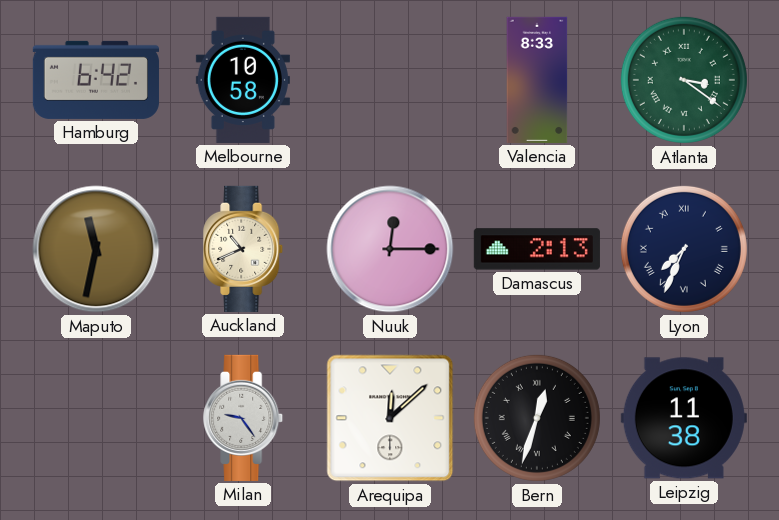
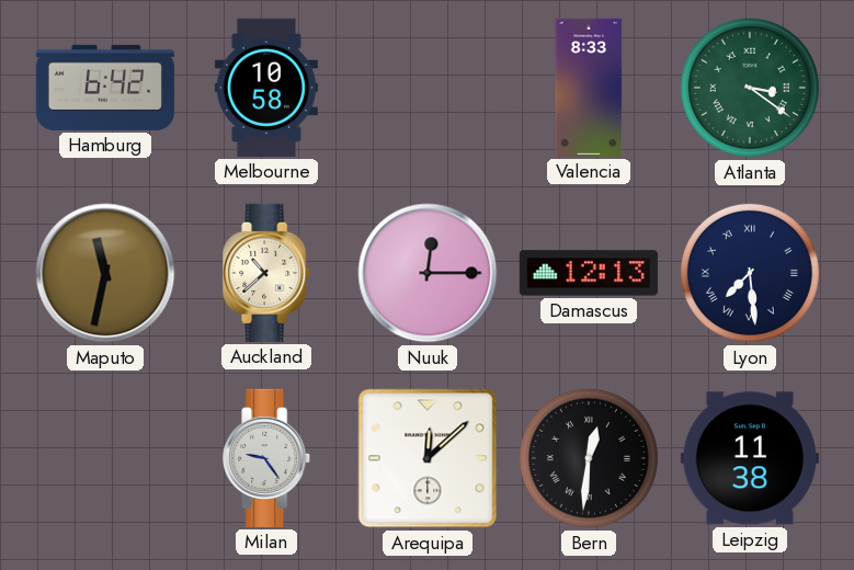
Auckland: 10:41 -> 10:38
Damascus: 2:13 -> 12:13
Lyon: 7:34 -> 7:29
Bern: 12:33 -> 12:31
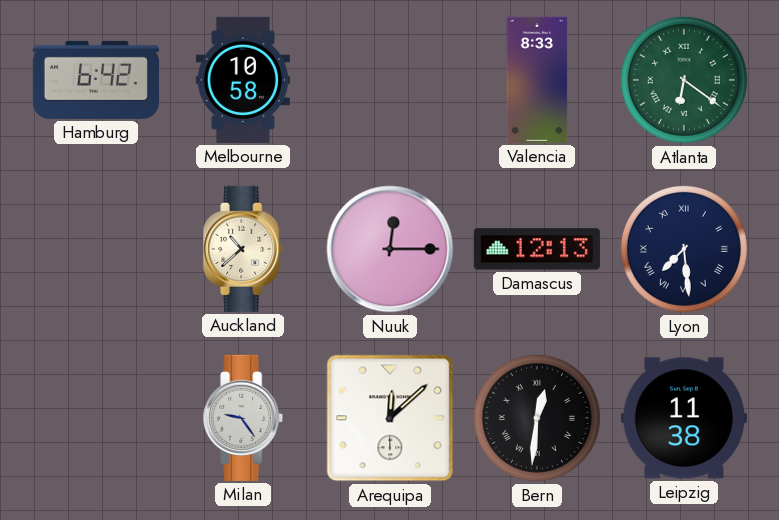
Atlanta: 3:21 -> 6:21
Maputo: 11:32 -> none
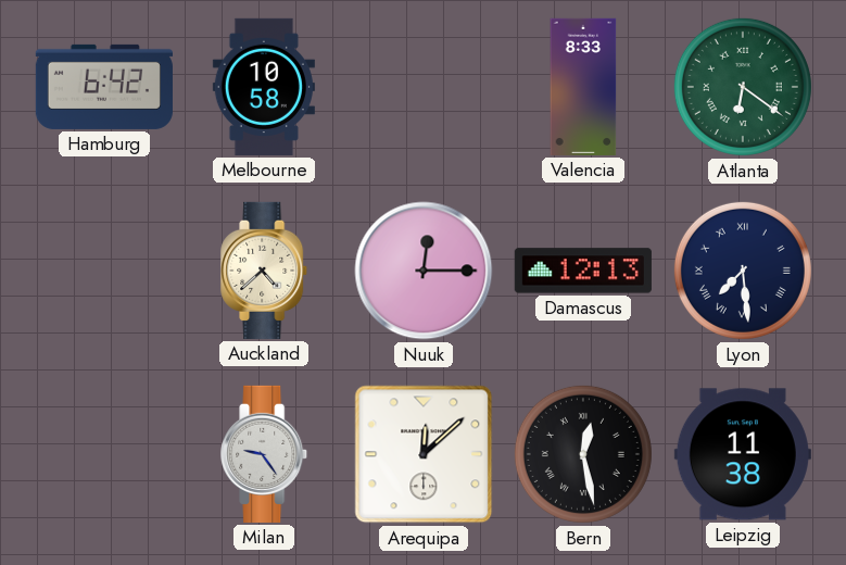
Auckland: 10:38 -> 4:38
Bern: 12:31 -> 12:28
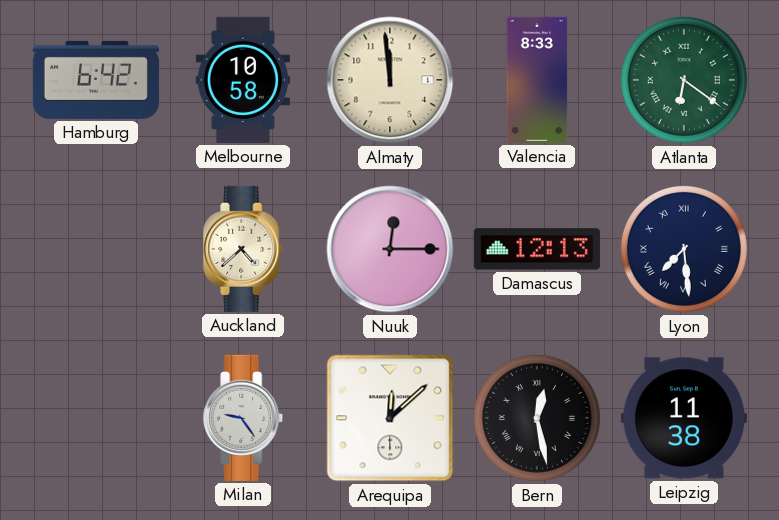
Almaty: none -> 11:59
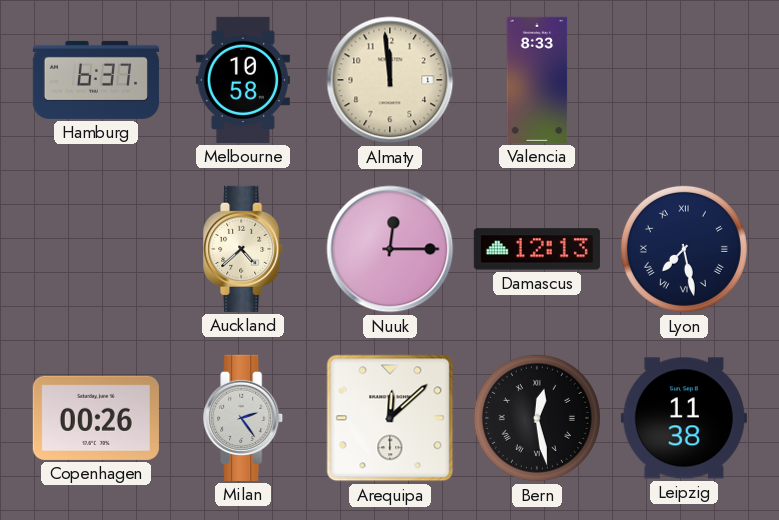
Hamburg: 6:42 -> 6:37
Atlanta: 6:21 -> none
Lyon: 7:29 -> 7:28
Copenhagen: none -> 00:26
Milan: 9:24 -> 2:24
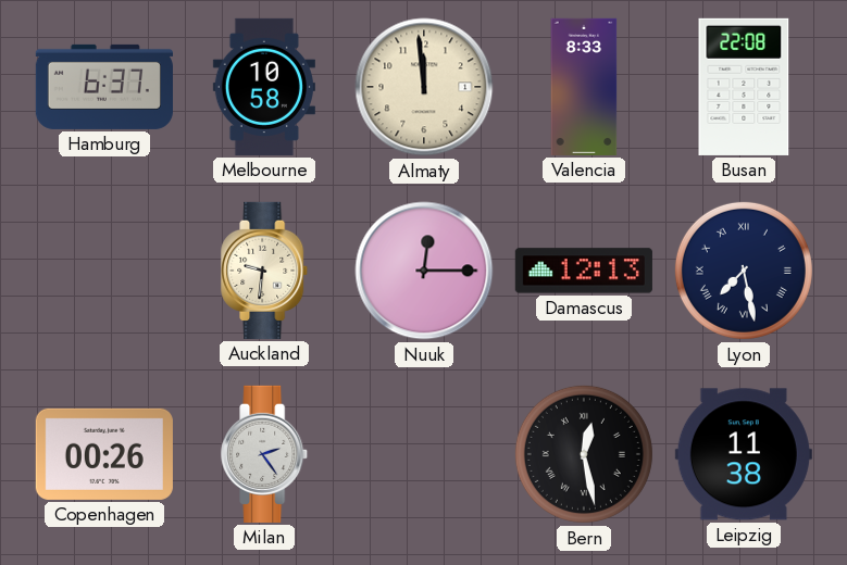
Busan: none -> 22:08
Auckland: 4:38 -> 9:31
Arequipa: 12:08 -> none
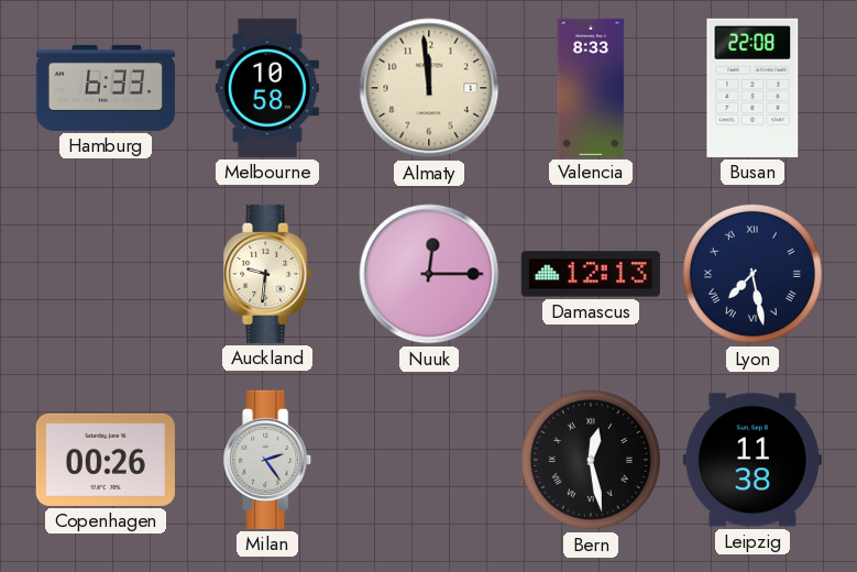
Hamburg: 6:37 -> 6:33
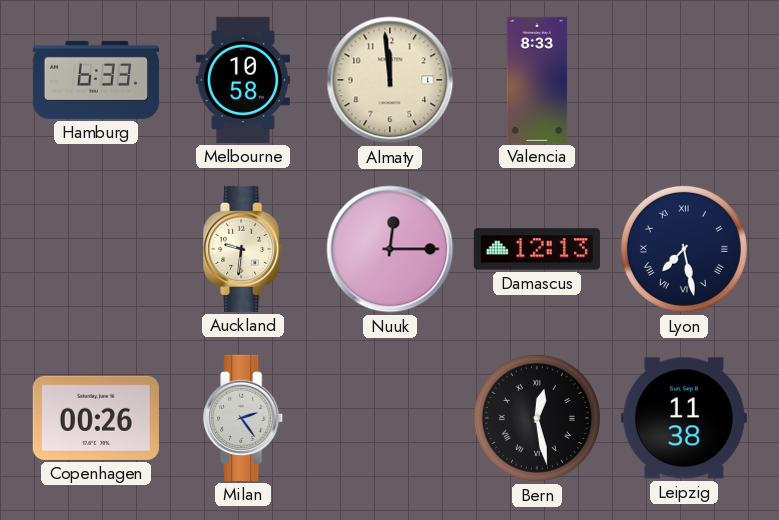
Busan: 22:08 -> none
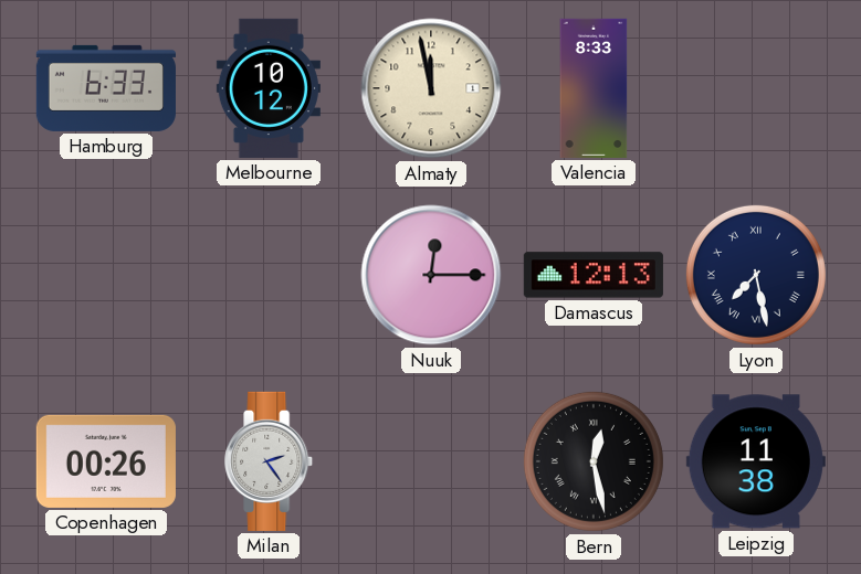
Melbourne: 10:58 -> 10:12
Almaty: 11:59 -> 11:58
Auckland: 9:31 -> none
